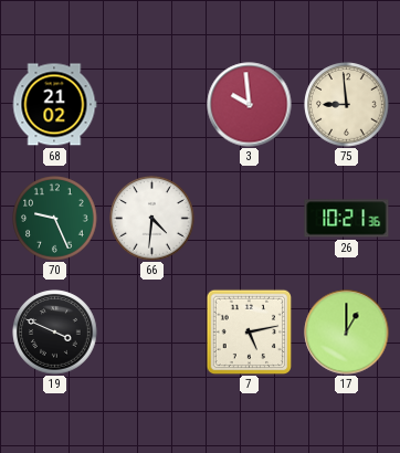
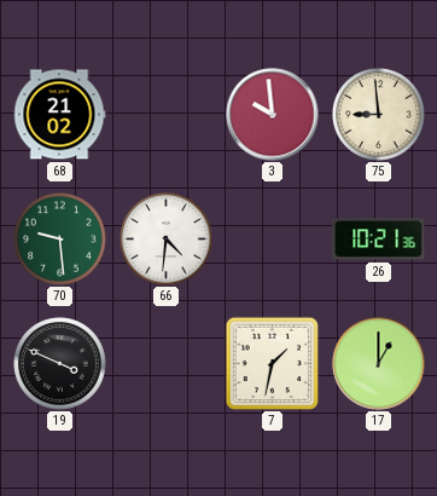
70: 9:26 -> 9:29
7: 5:13 -> 1:32
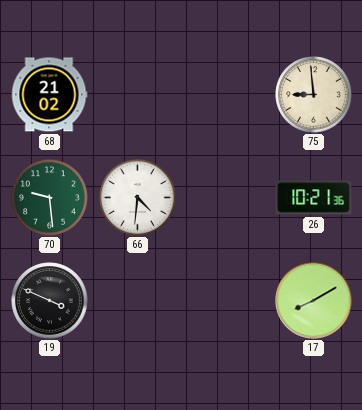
3: 9:59 -> none
7: 1:32 -> none
17: 1:00 -> 8:10
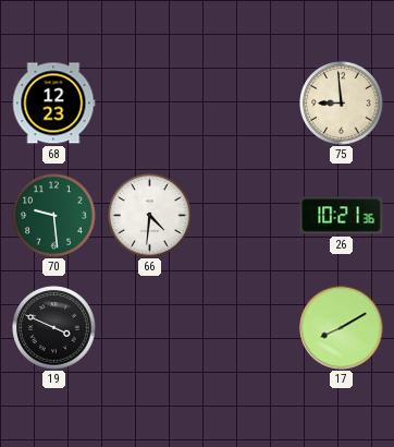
68: 21:02 -> 12:23
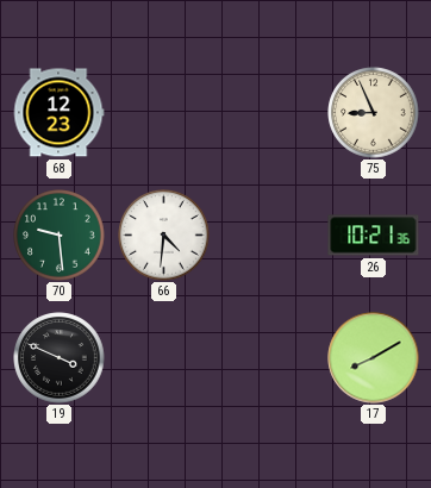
75: 8:59 -> 8:56
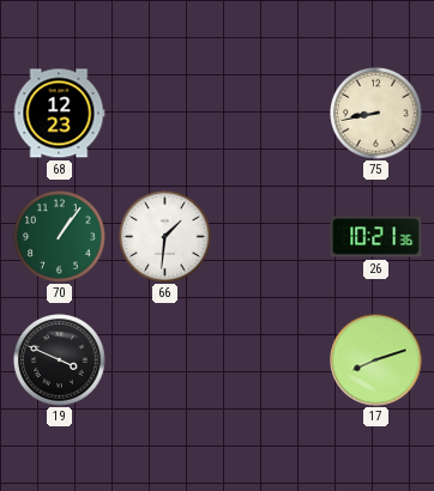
75: 8:56 -> 8:43
70: 9:29 -> 1:06
66: 4:31 -> 1:31
17: 8:10 -> 8:12
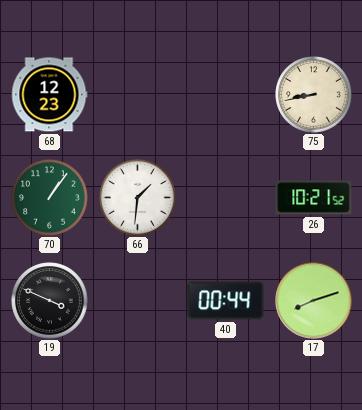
26: 10:21:36 -> 10:21:52
40: none -> 00:44
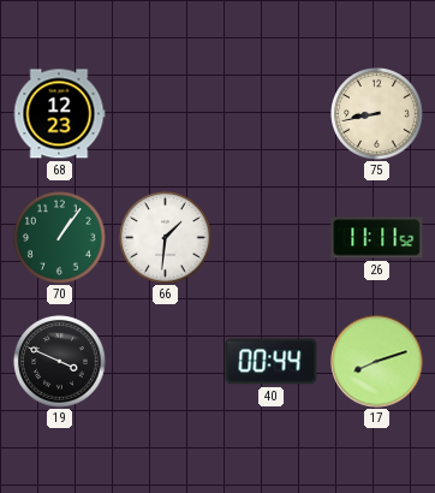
26: 10:21 -> 11:11
